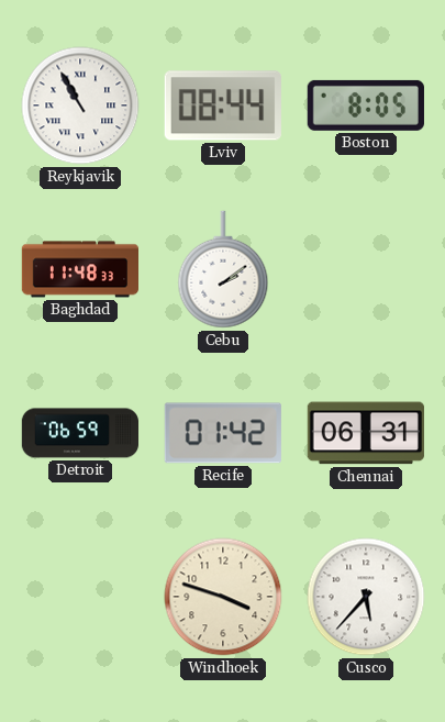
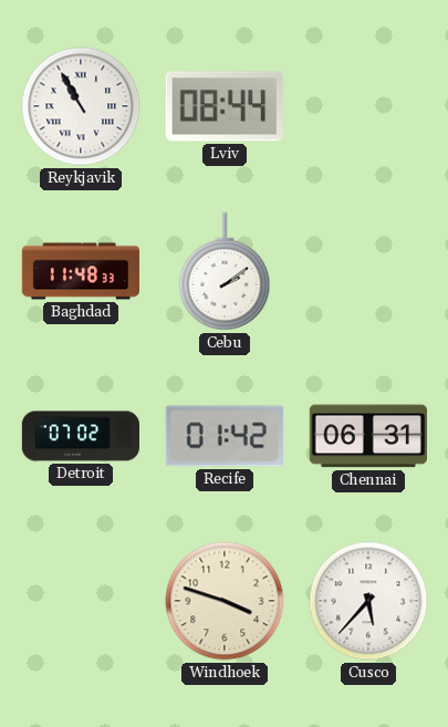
Boston: 8:05 -> none
Detroit: 06:59 -> 07:02
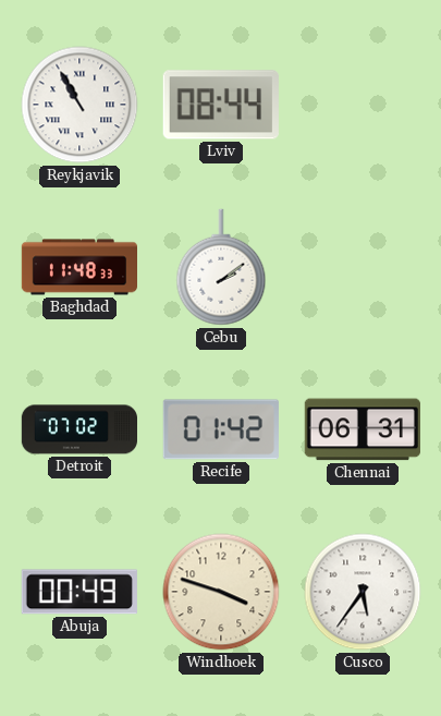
Abuja: none -> 00:49
Cusco: 5:37 -> 5:36
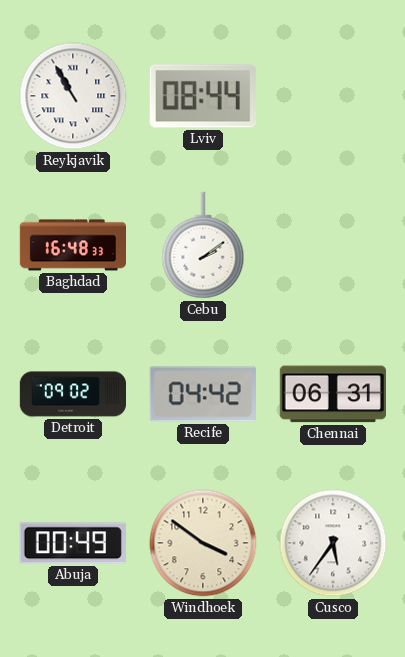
Baghdad: 11:48 -> 16:48
Detroit: 07:02 -> 09:02
Recife: 01:42 -> 04:42
Windhoek: 3:48 -> 3:51
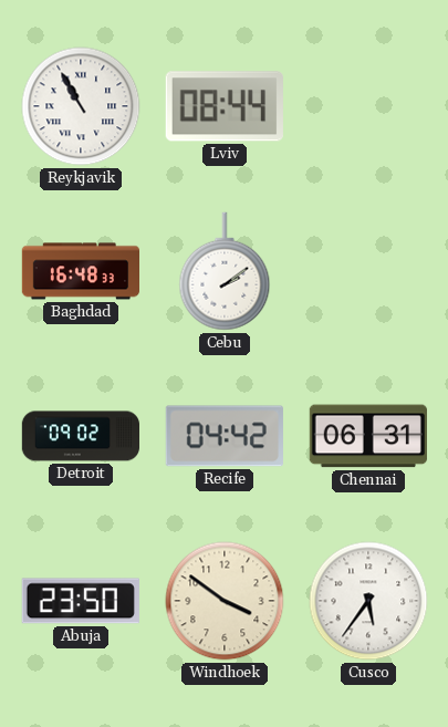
Abuja: 00:49 -> 23:50
